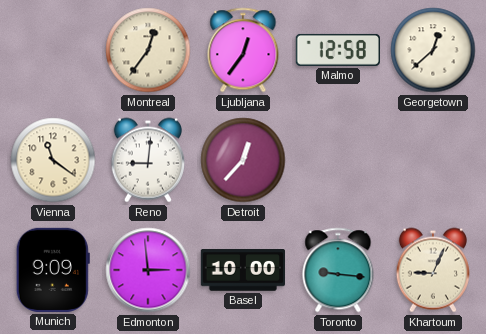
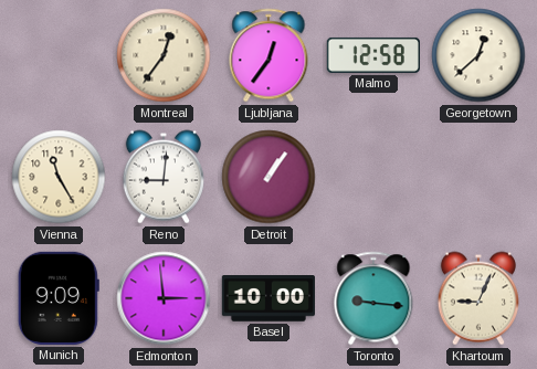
Vienna: 11:21 -> 11:25
Detroit: 12:37 -> 1:06
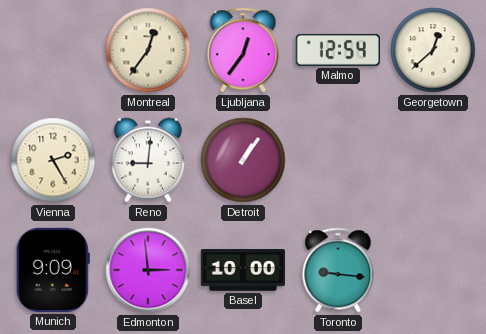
Malmo: 12:58 -> 12:54
Vienna: 11:25 -> 2:25
Khartoum: 9:04 -> none
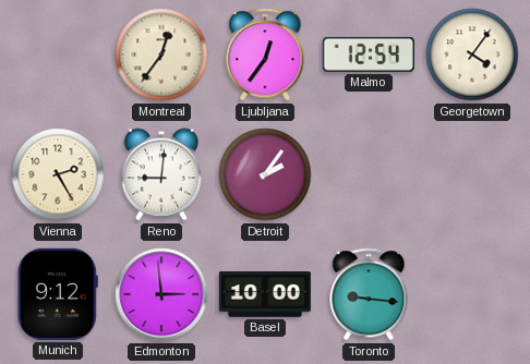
Georgetown: 12:38 -> 4:06
Detroit: 1:06 -> 2:06
Munich: 9:09 -> 9:12
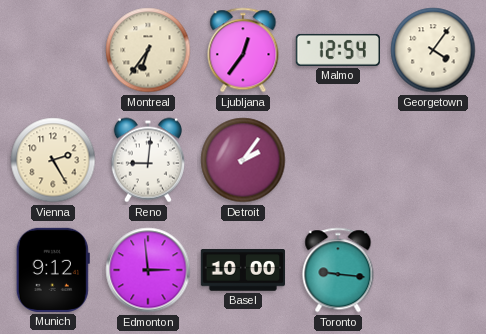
Montreal: 12:36 -> 6:36
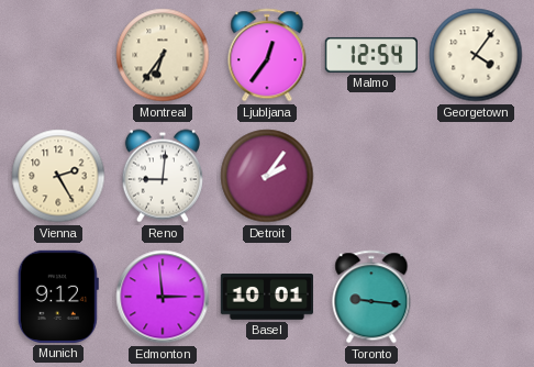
Basel: 10:00 -> 10:01
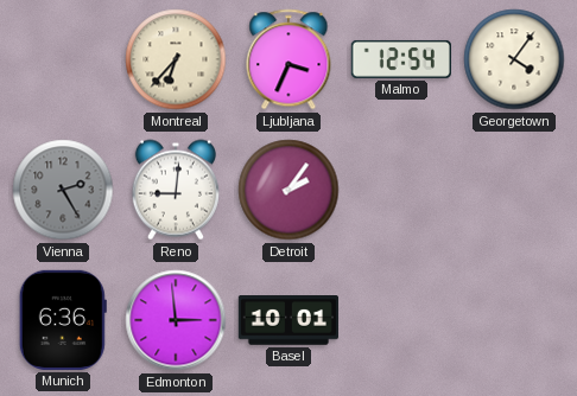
Montreal: 6:36 -> 6:37
Ljubljana: 12:36 -> 3:34
Vienna dial: cream -> grey
Munich: 9:12 -> 6:36
Toronto: 9:16 -> none
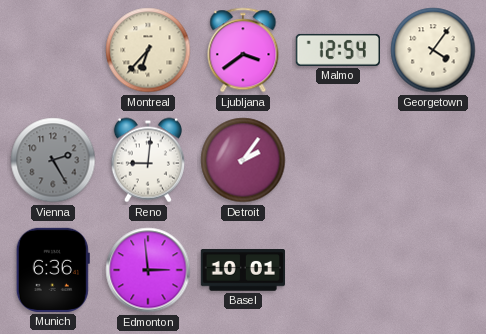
Ljubljana: 3:34 -> 3:39
